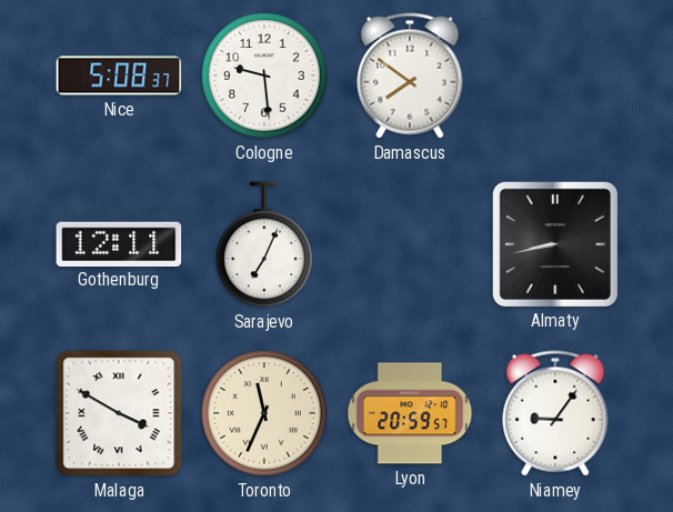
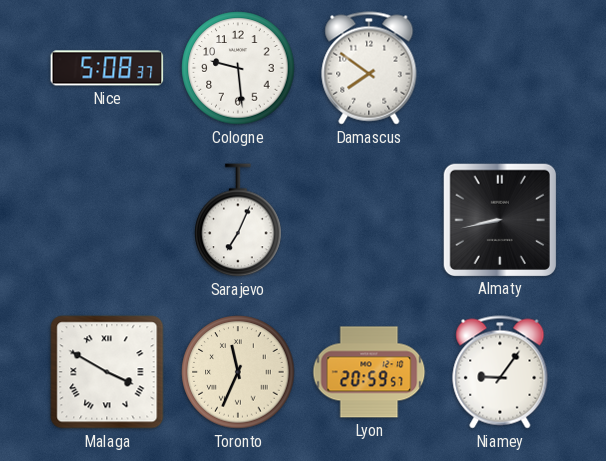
Gothenburg: 12:11 -> none
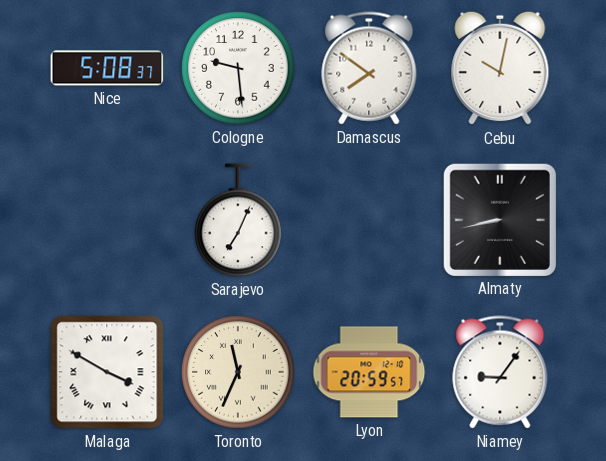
Cebu: none -> 10:02
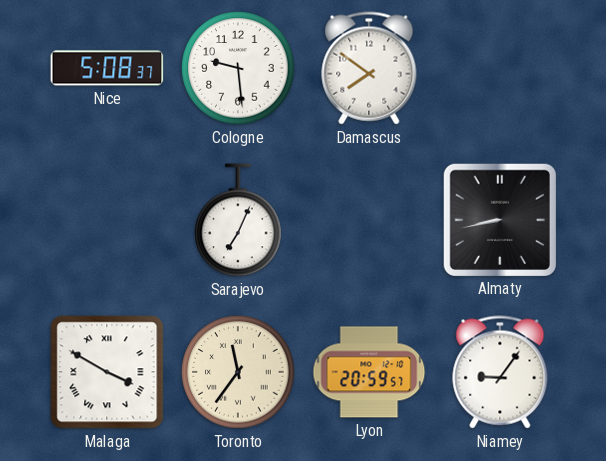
Cebu: 10:02 -> none
Toronto: 11:34 -> 11:36
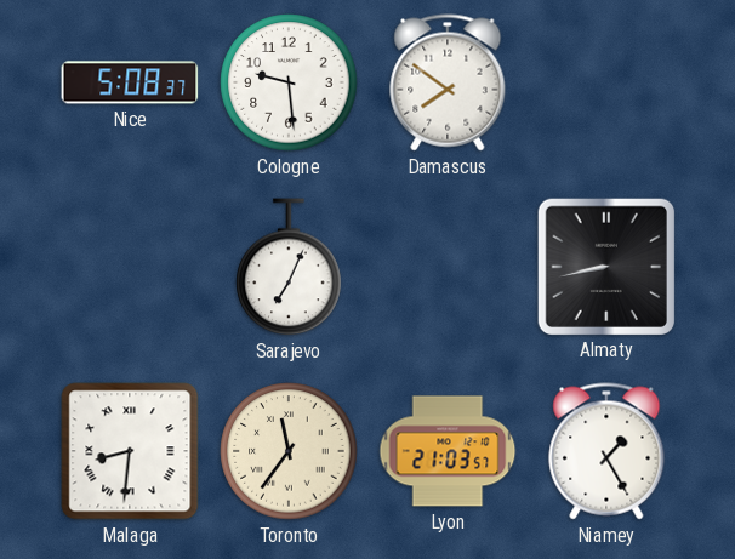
Malaga: 3:50 -> 8:31
Lyon: 20:59 -> 21:03
Niamey: 9:06 -> 1:25
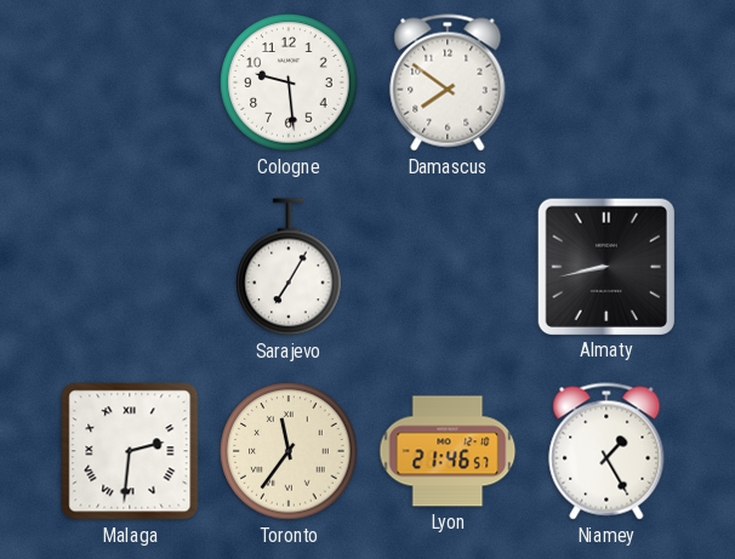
Nice: 5:08 -> none
Sarajevo: 7:04 -> 7:05
Malaga: 8:31 -> 2:31
Lyon: 21:03 -> 21:46
